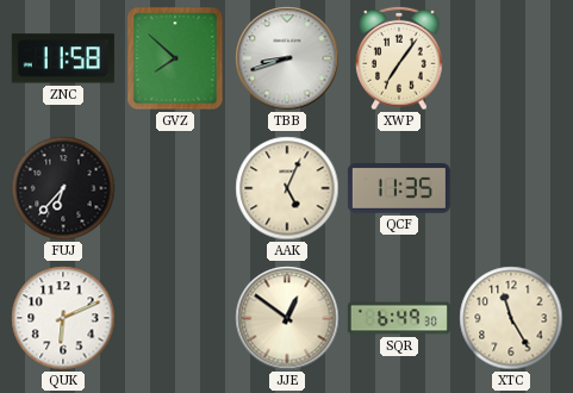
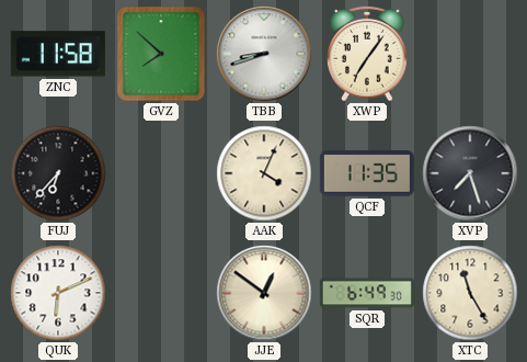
AAK: 5:04 -> 4:04
XVP: none -> 7:27
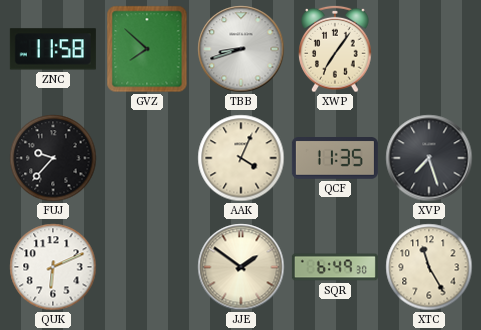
FUJ: 6:37 -> 9:37
JJE: 12:51 -> 1:51
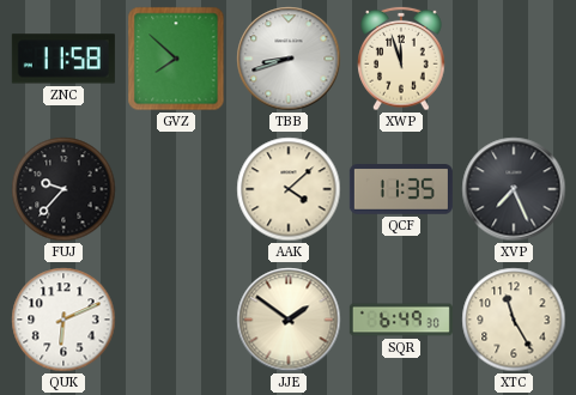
XWP: 7:06 -> 11:57
AAK: 4:04 -> 4:08
XVP: 7:27 -> 7:26
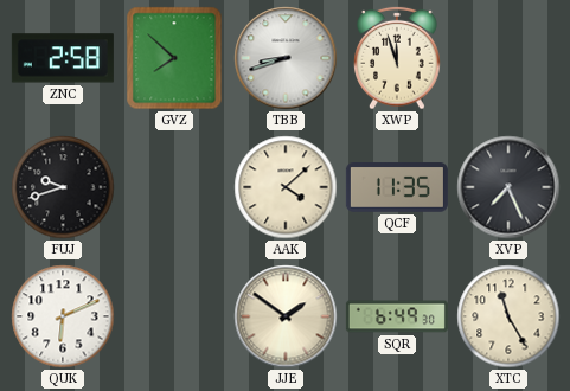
ZNC: 11:58 -> 2:58
FUJ: 9:37 -> 9:42
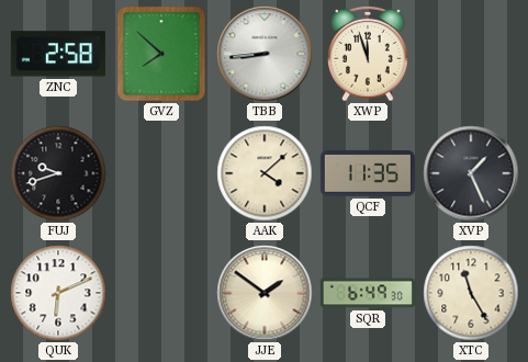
TBB: 8:42 -> 8:44
XVP: 7:26 -> 1:26
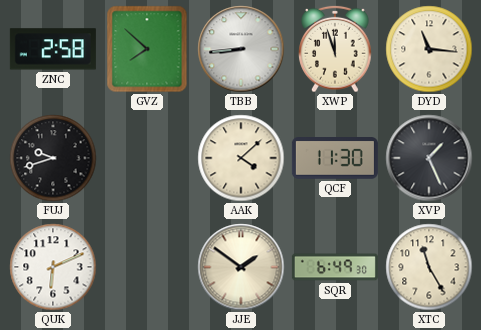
DYD: none -> 11:16
QCF: 11:35 -> 11:30
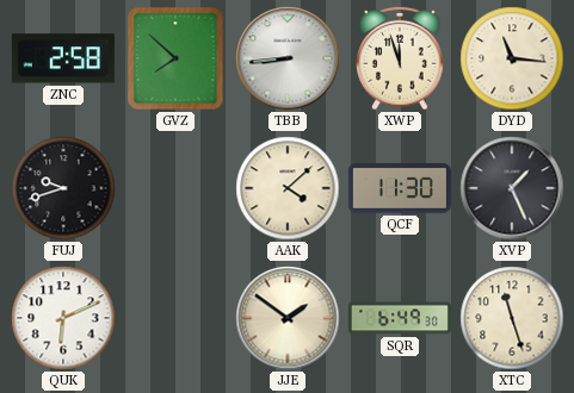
XTC: 11:25 -> 11:27
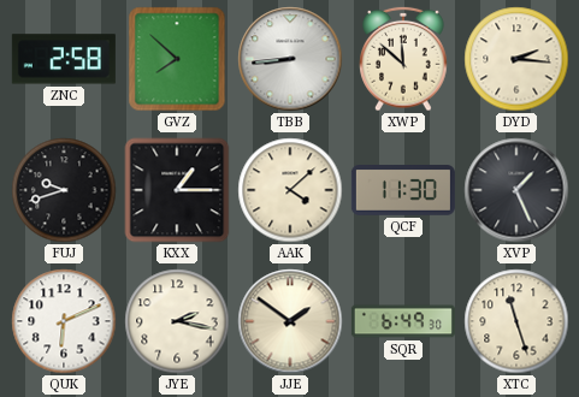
XWP: 11:57 -> 11:52
DYD: 11:16 -> 2:16
KXX: none -> 1:15
JYE: none -> 2:17
